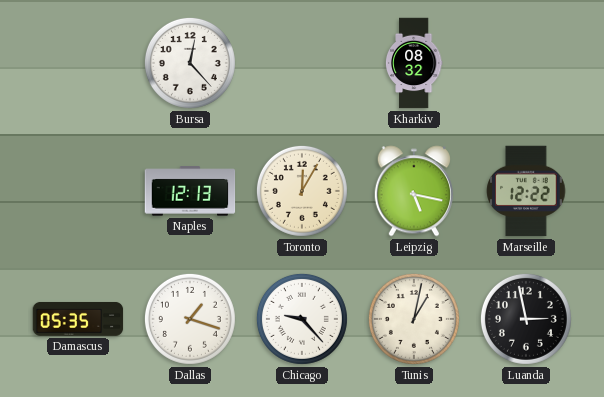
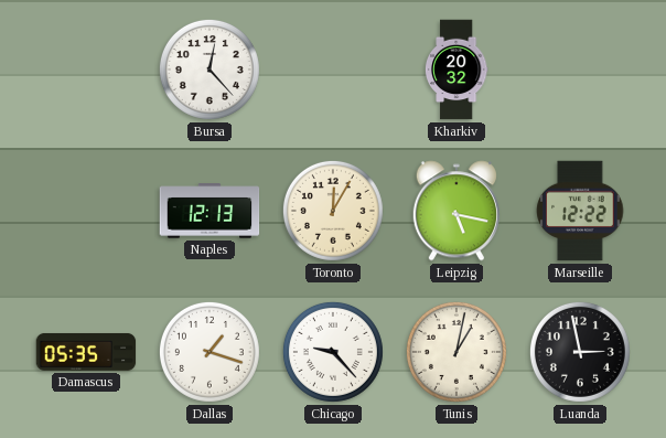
Kharkiv: 08:32 -> 20:32
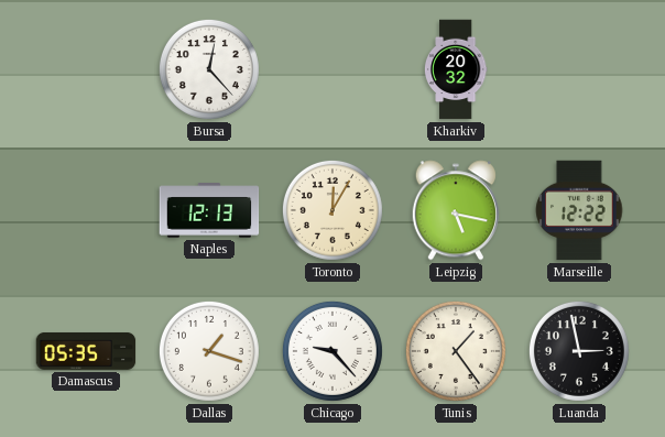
Tunis: 1:02 -> 1:24
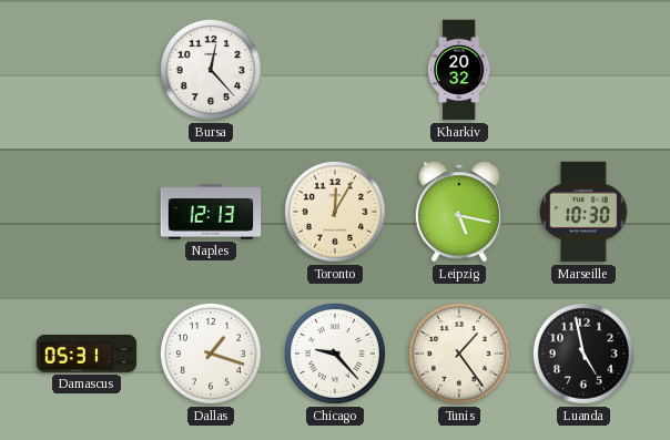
Marseille: 12:22 -> 10:30
Damascus: 05:35 -> 05:31
Luanda: 2:58 -> 4:58
